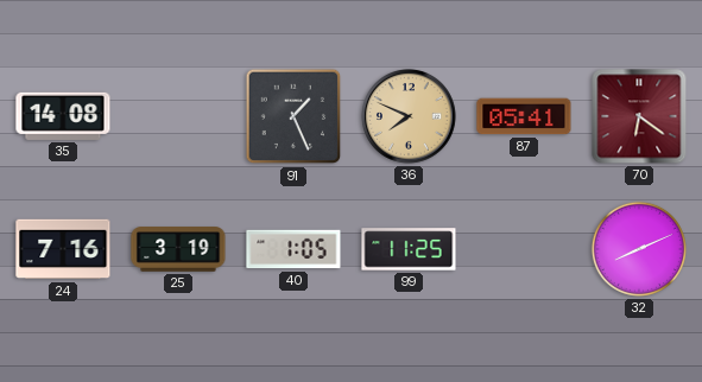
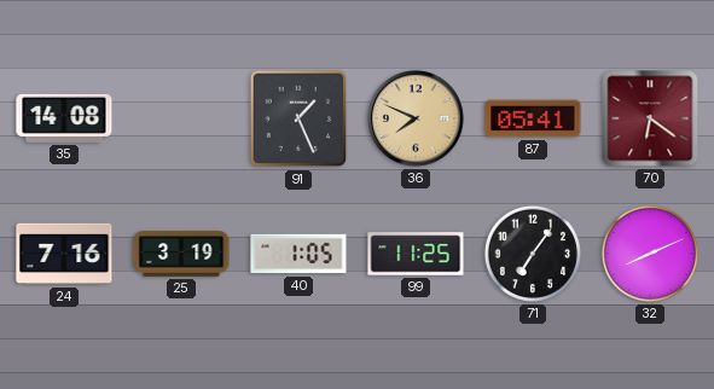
71: none -> 7:06
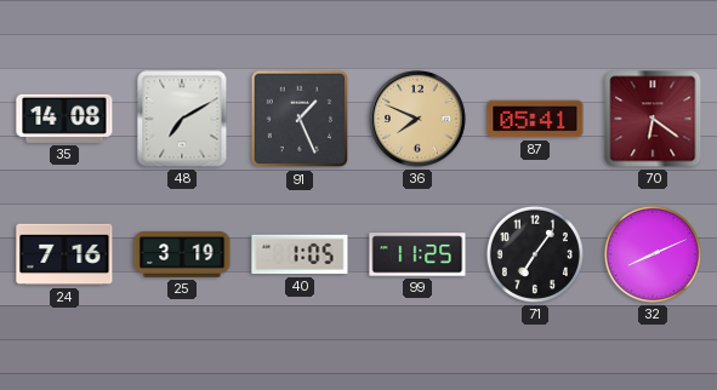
48: none -> 7:10
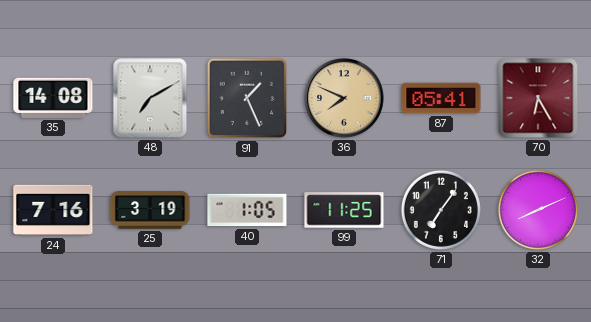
70: 6:21 -> 6:25
